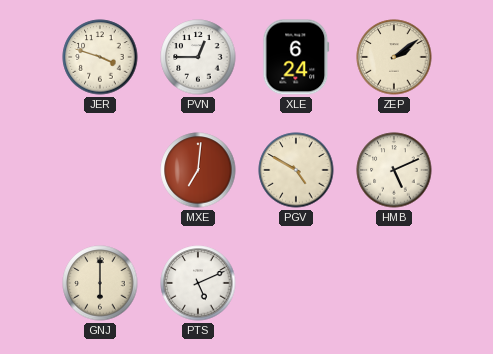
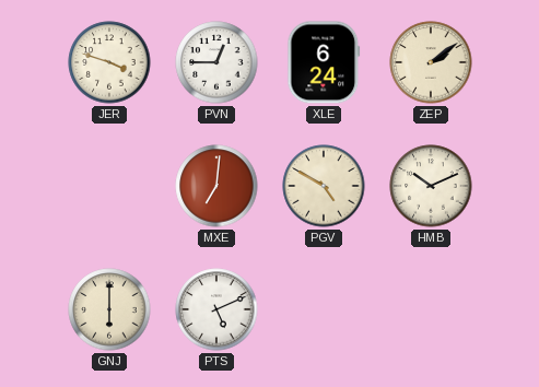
HMB: 5:11 -> 10:11
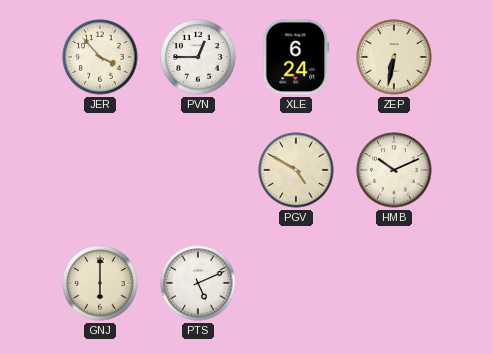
JER: 3:48 -> 3:53
ZEP: 2:09 -> 6:32
MXE: 7:01 -> none
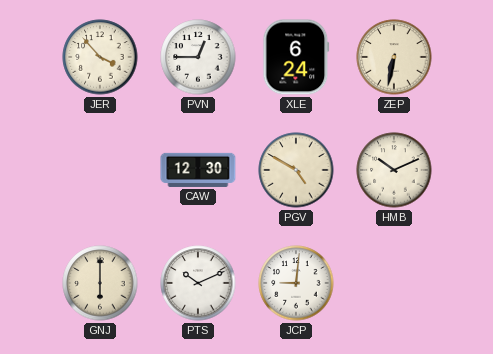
CAW: none -> 12:30
PTS: 5:11 -> 10:11
JCP: none -> 9:01
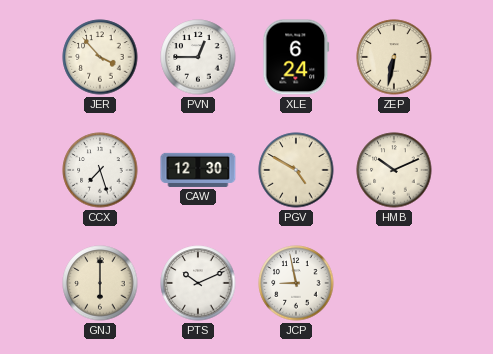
CCX: none -> 7:27
JCP: 9:01 -> 8:58
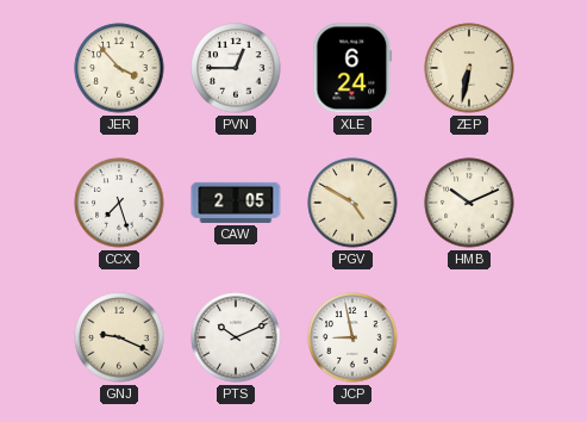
CAW: 12:30 -> 2:05
GNJ: 6:00 -> 9:19
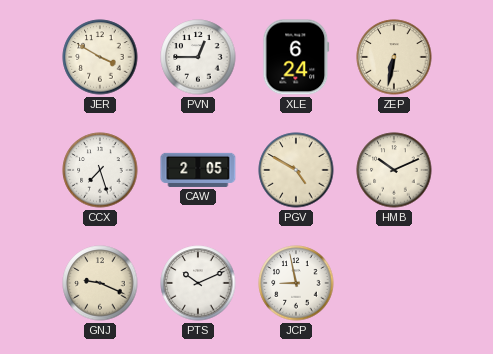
JER: 3:53 -> 3:50
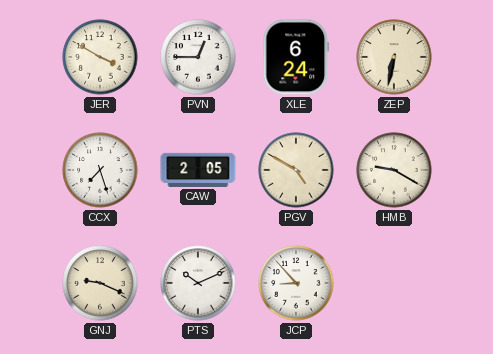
HMB: 10:11 -> 9:20
JCP: 8:58 -> 8:53
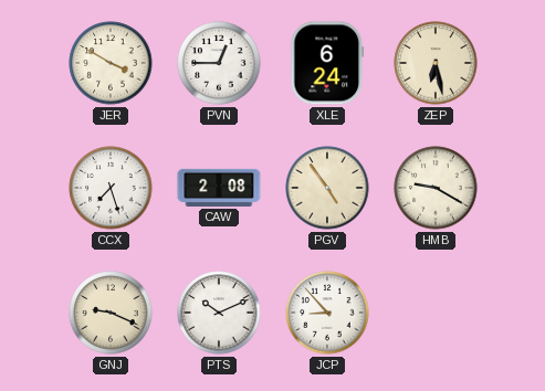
ZEP: 6:32 -> 6:28
CAW: 2:05 -> 2:08
PGV: 4:50 -> 4:54
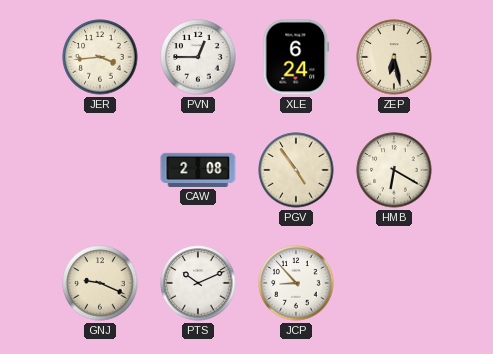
JER: 3:50 -> 3:44
CCX: 7:27 -> none
HMB: 9:20 -> 6:20
